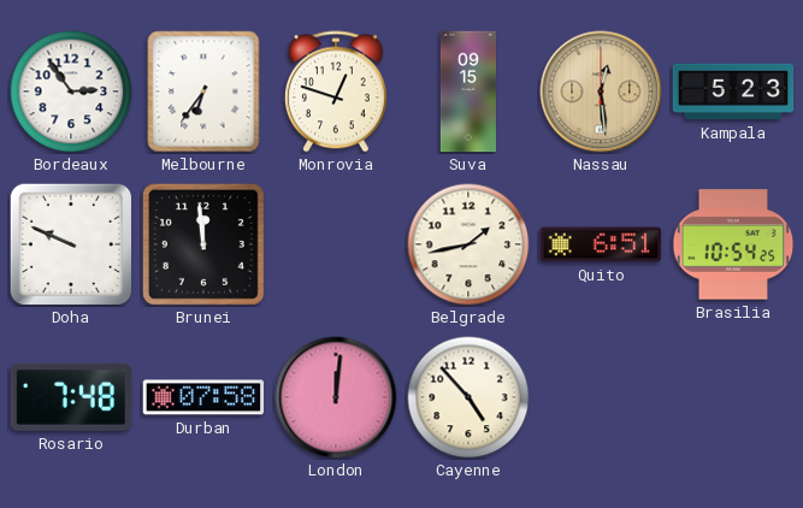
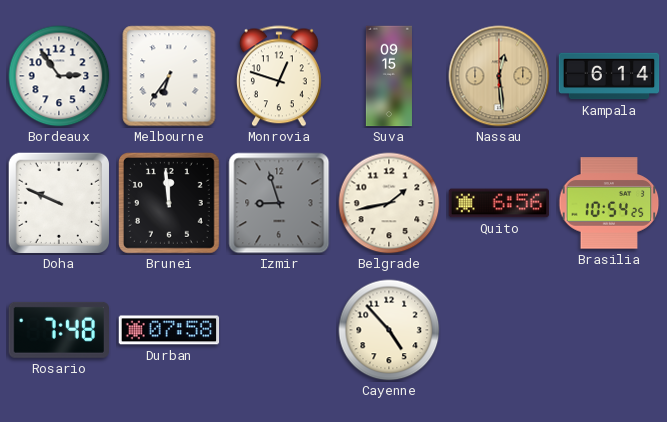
Kampala: 5:23 -> 6:14
Izmir: none -> 8:57
Quito: 6:51 -> 6:56
London: 12:01 -> none
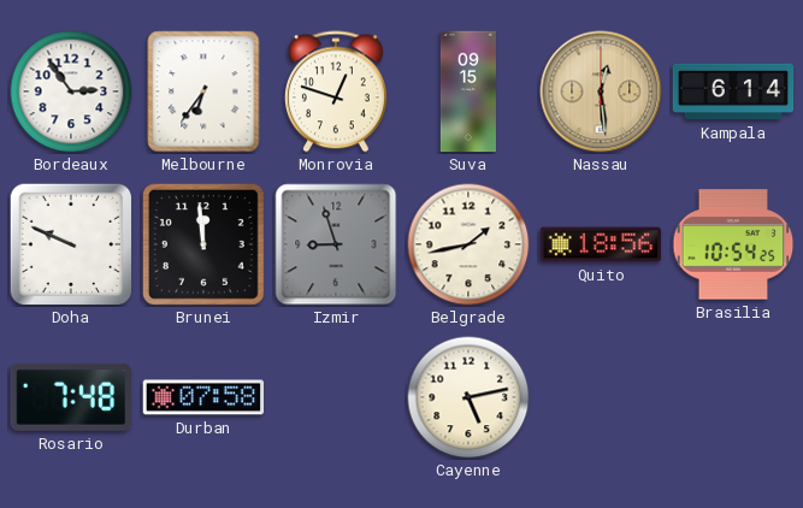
Quito: 6:56 -> 18:56
Cayenne: 4:53 -> 5:13
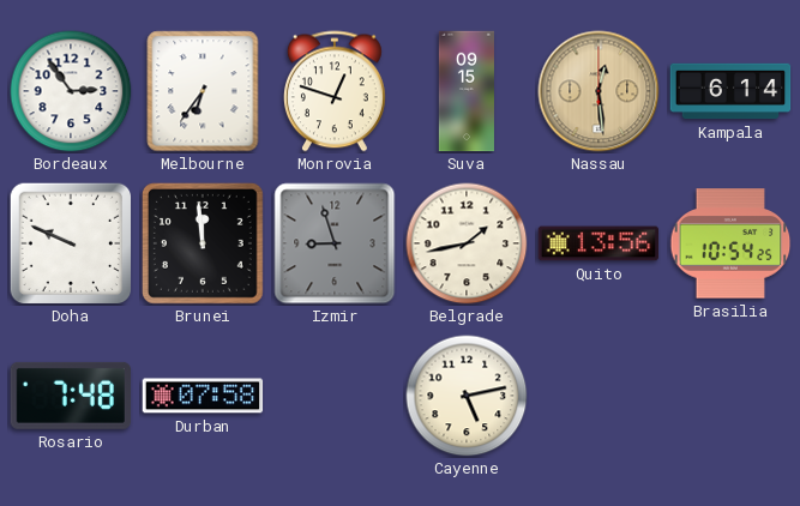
Quito: 18:56 -> 13:56
